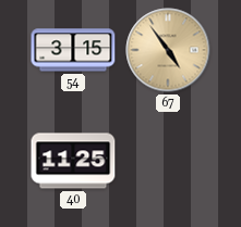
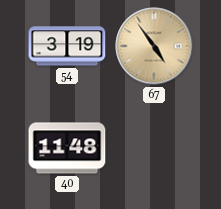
54: 3:15 -> 3:19
40: 11:25 -> 11:48
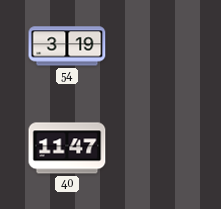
67: 4:54 -> none
40: 11:48 -> 11:47
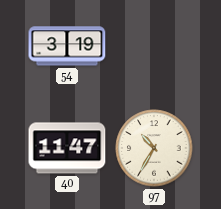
97: none -> 10:35
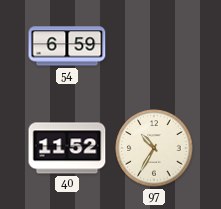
54: 3:19 -> 6:59
40: 11:47 -> 11:52
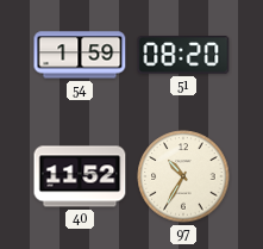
54: 6:59 -> 1:59
51: none -> 08:20
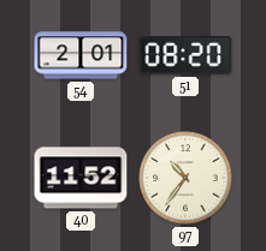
54: 1:59 -> 2:01
97: 10:35 -> 10:36
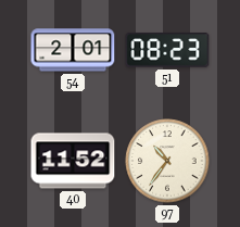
51: 08:20 -> 08:23
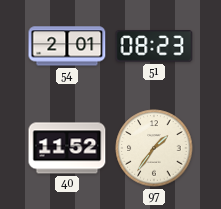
97: 10:36 -> 1:36
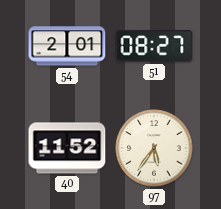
51: 08:23 -> 08:27
97: 1:36 -> 5:36
